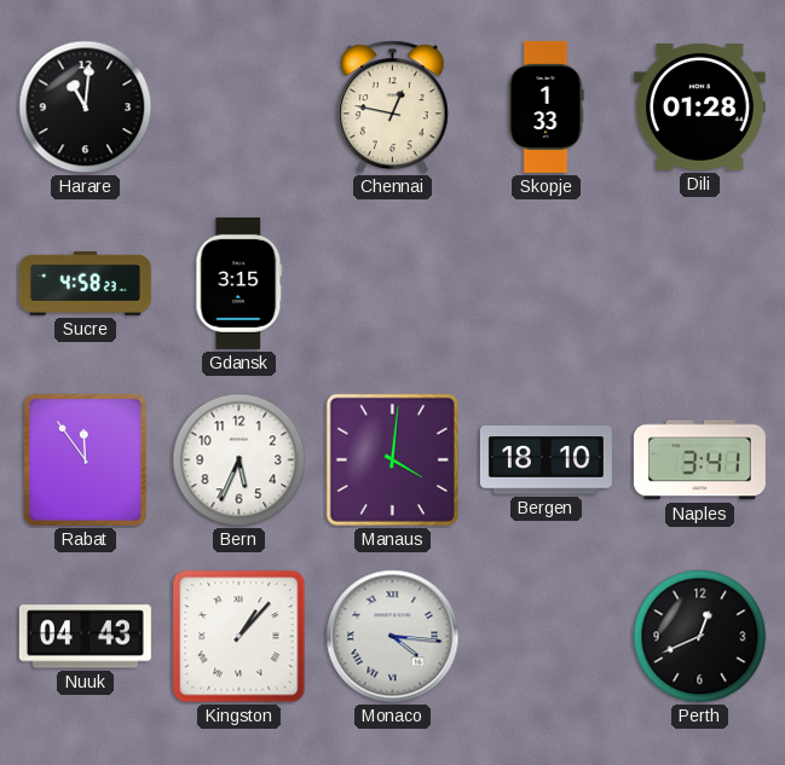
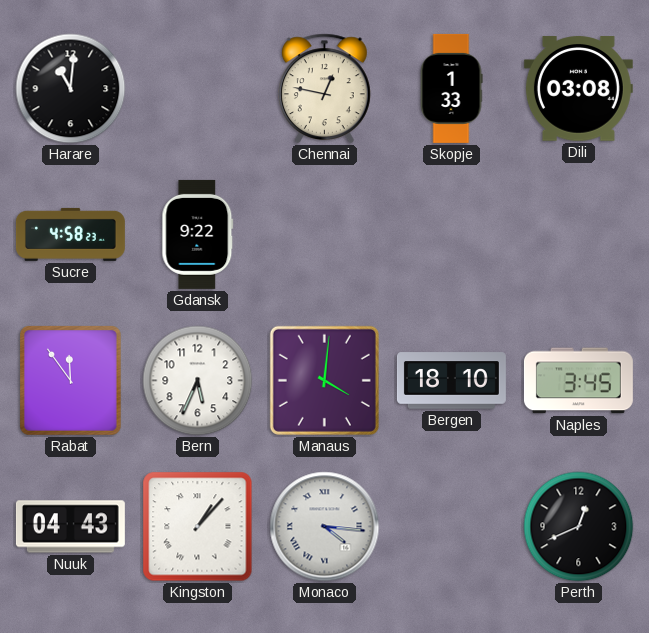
Dili: 01:28 -> 03:08
Gdansk: 3:15 -> 9:22
Naples: 3:41 -> 3:45
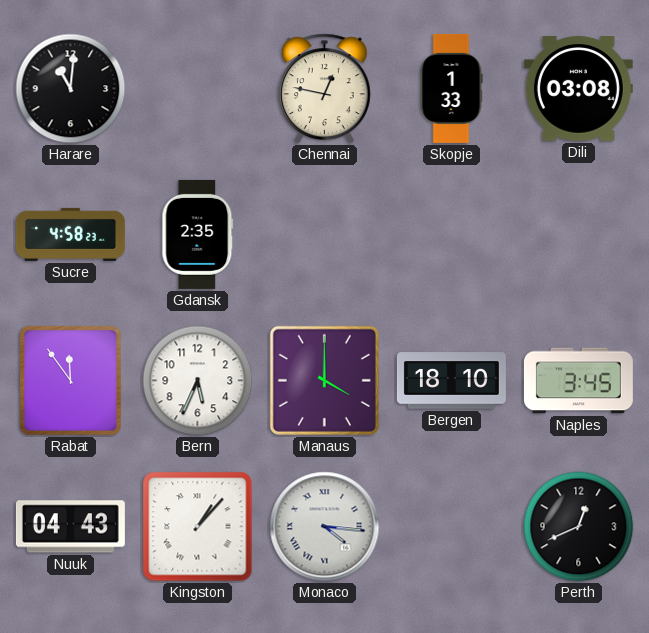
Gdansk: 9:22 -> 2:35
Manaus: 4:01 -> 4:00
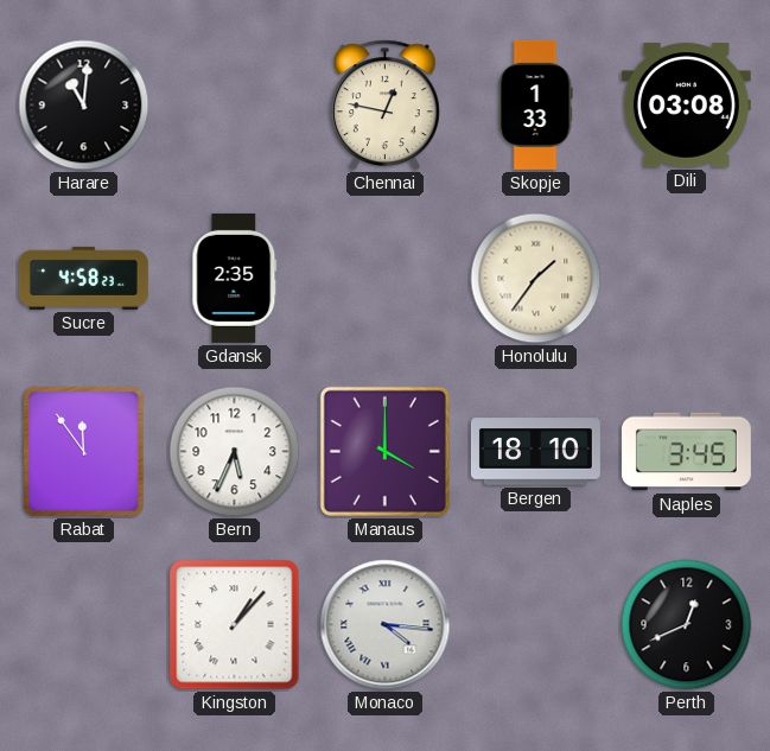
Honolulu: none -> 1:36
Nuuk: 04:43 -> none
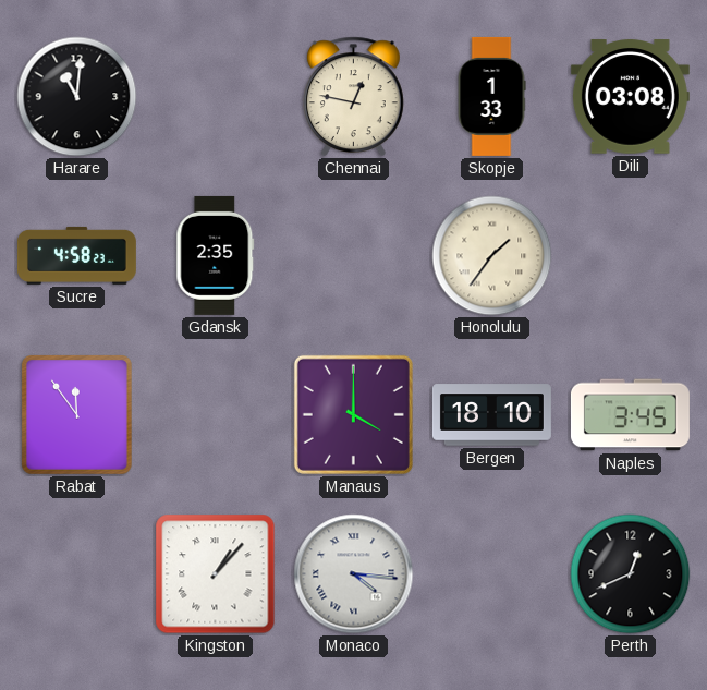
Bern: 5:34 -> none
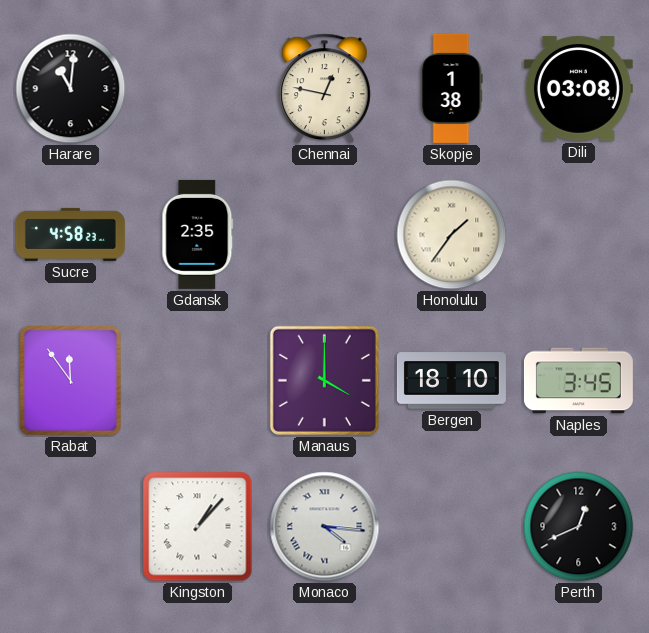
Skopje: 1:33 -> 1:38
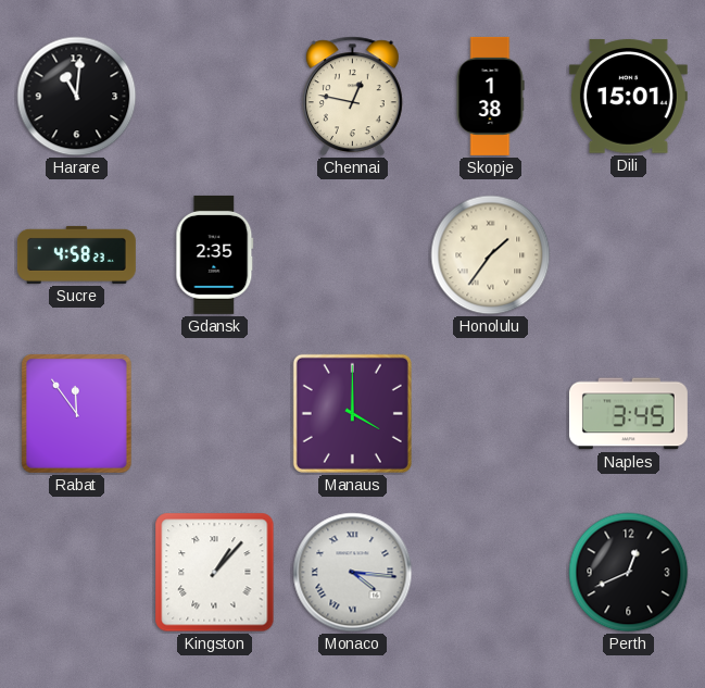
Dili: 03:08 -> 15:01
Bergen: 18:10 -> none
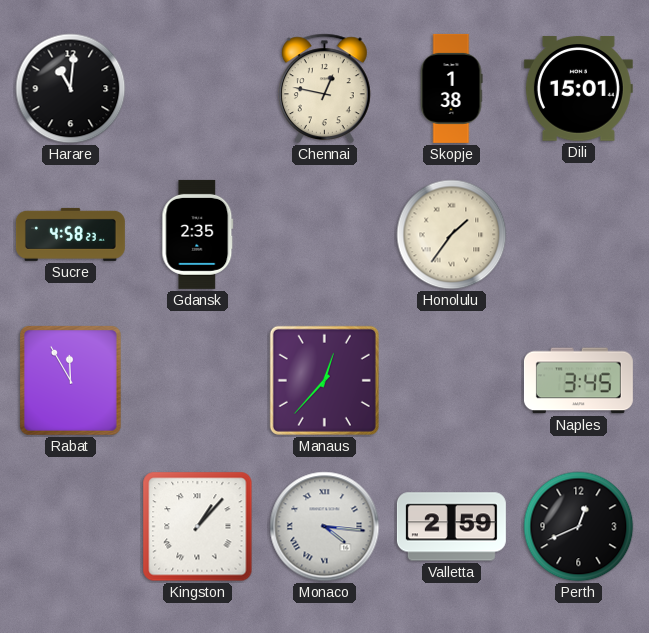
Rabat: 11:54 -> 11:55
Manaus: 4:00 -> 12:37
Valletta: none -> 2:59
